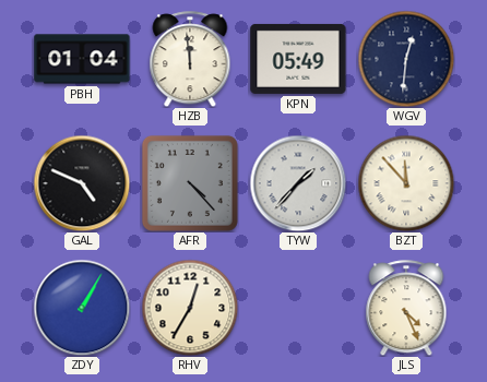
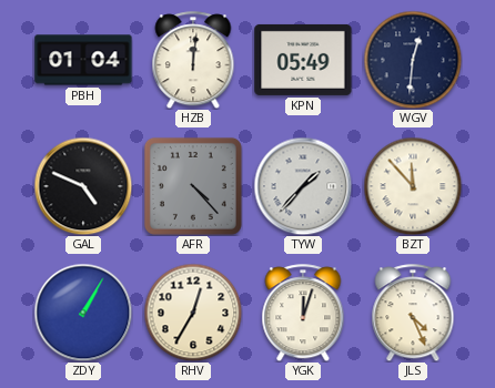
HZB: 11:59 -> 12:01
YGK: none -> 12:03
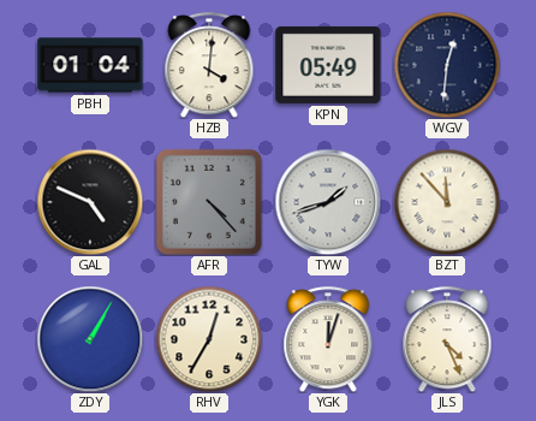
HZB: 12:01 -> 4:01
TYW: 1:37 -> 1:42
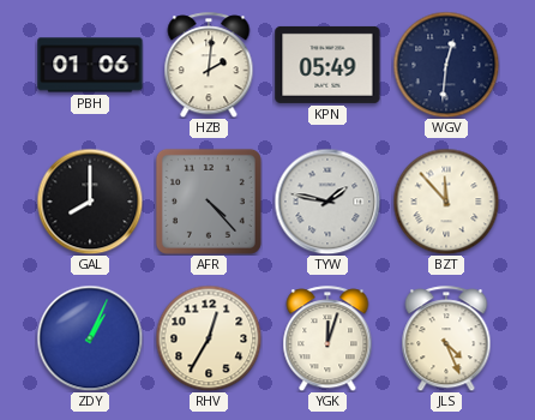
PBH: 01:04 -> 01:06
HZB: 4:01 -> 2:01
GAL: 4:49 -> 8:00
TYW: 1:42 -> 1:47
ZDY: 1:05 -> 1:04
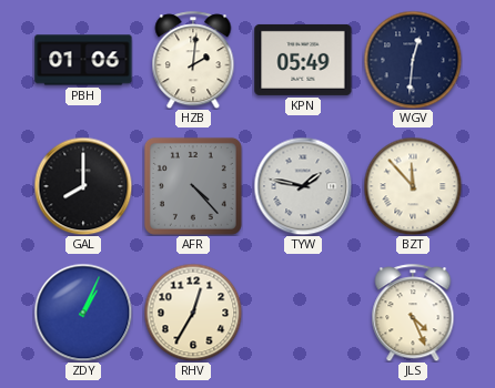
YGK: 12:03 -> none
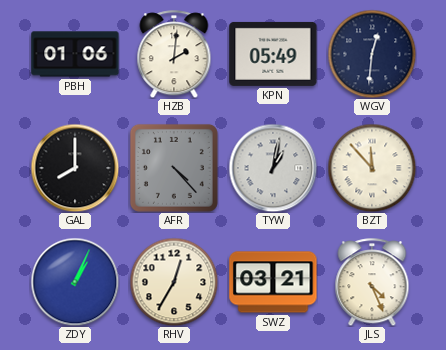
TYW: 1:47 -> 1:02
SWZ: none -> 03:21
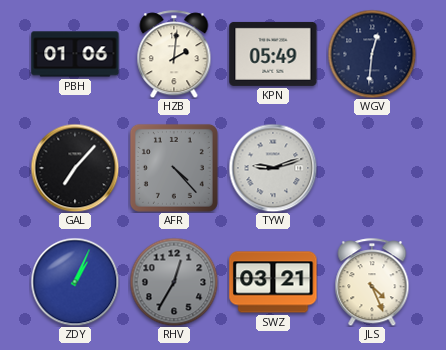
GAL: 8:00 -> 7:07
TYW: 1:02 -> 9:12
BZT: 11:53 -> none
RHV dial: cream -> grey
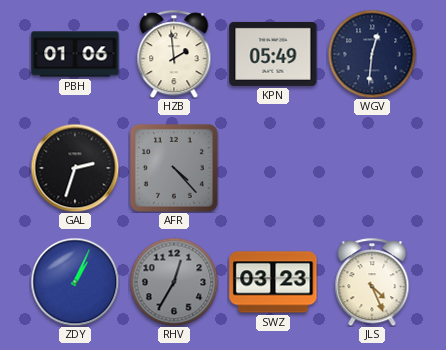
HZB: 2:01 -> 1:59
GAL: 7:07 -> 2:33
TYW: 9:12 -> none
SWZ: 03:21 -> 03:23
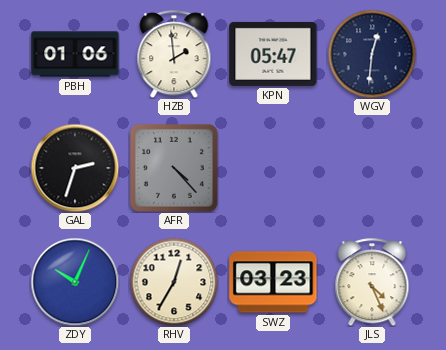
KPN: 05:49 -> 05:47
ZDY: 1:04 -> 10:04
RHV dial: grey -> cream
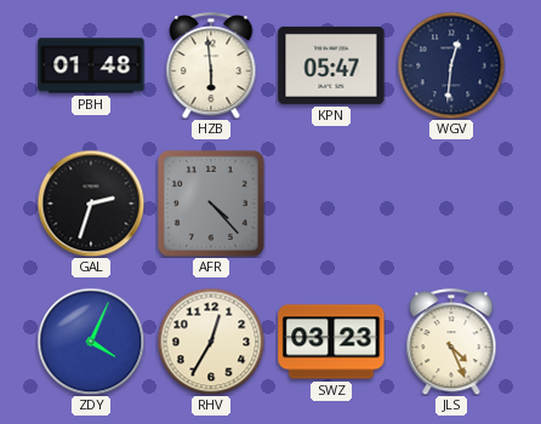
PBH: 01:06 -> 01:48
HZB: 1:59 -> 5:59
ZDY: 10:04 -> 4:04
